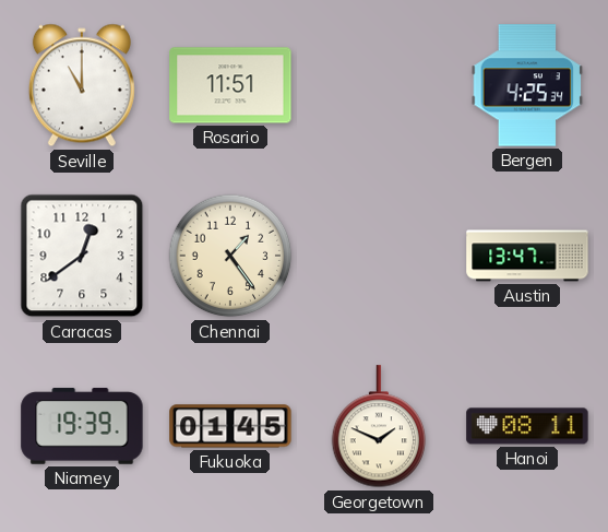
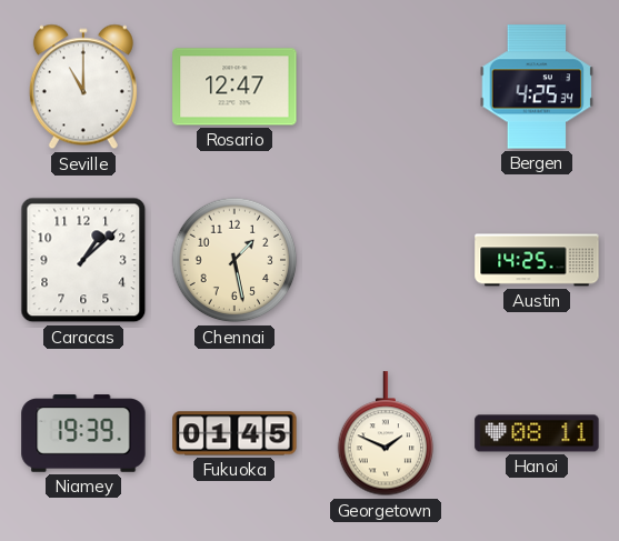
Rosario: 11:51 -> 12:47
Caracas: 12:39 -> 1:08
Chennai: 1:24 -> 1:28
Austin: 13:47 -> 14:25
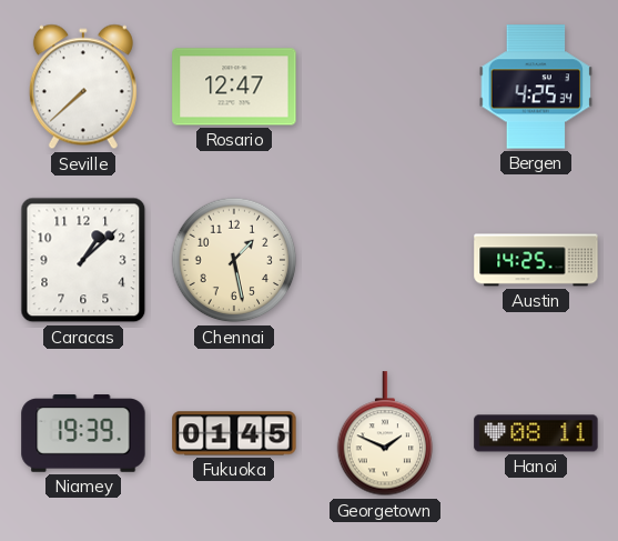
Seville: 11:00 -> 7:38
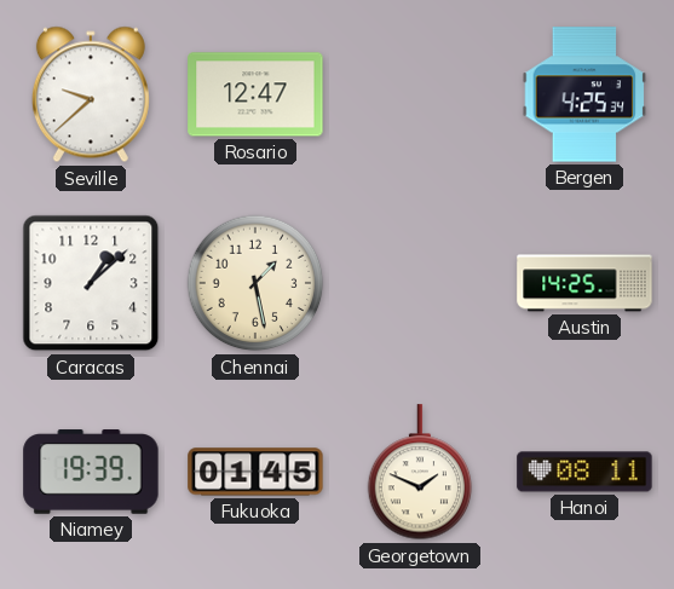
Seville: 7:38 -> 9:38
